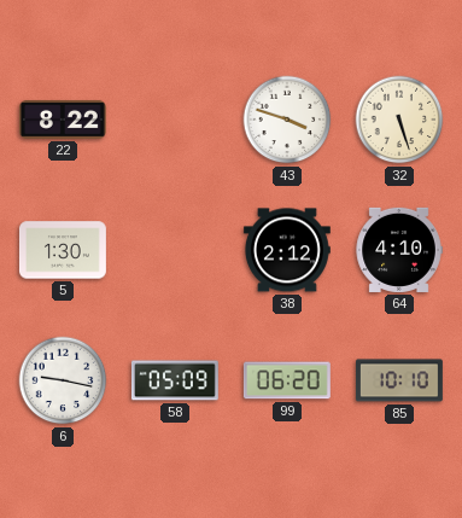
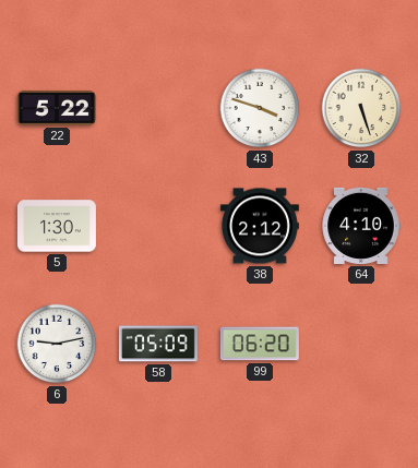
22: 8:22 -> 5:22
6: 9:17 -> 9:13
85: 10:10 -> none
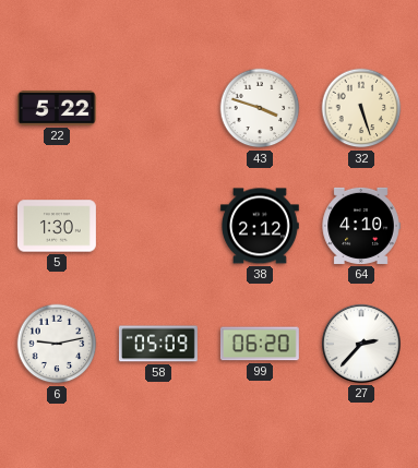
27: none -> 2:37
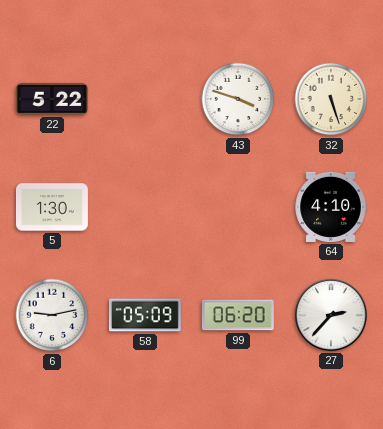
38: 2:12 -> none
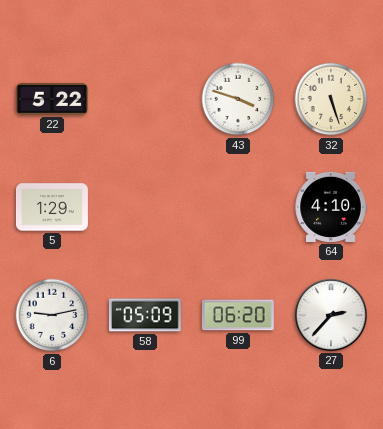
5: 1:30 -> 1:29
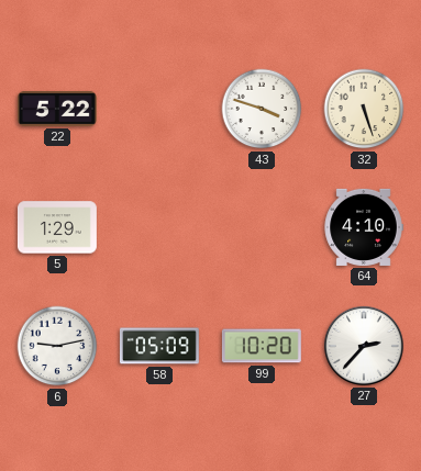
99: 06:20 -> 10:20
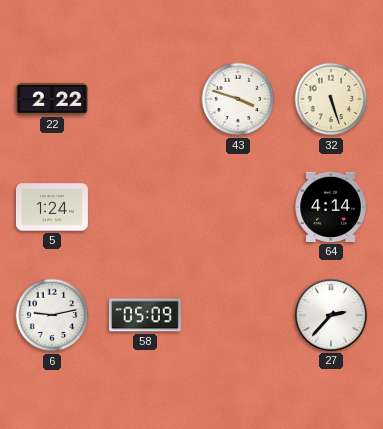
22: 5:22 -> 2:22
5: 1:29 -> 1:24
64: 4:10 -> 4:14
99: 10:20 -> none
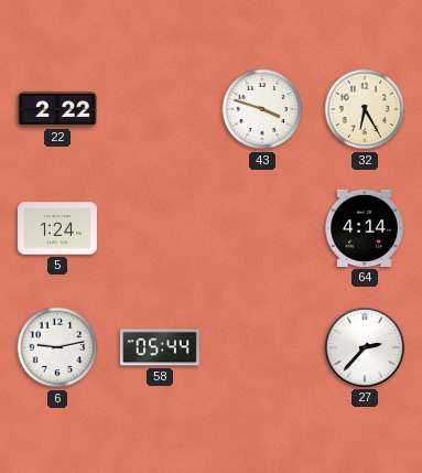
32: 5:27 -> 6:25
58: 05:09 -> 05:44
